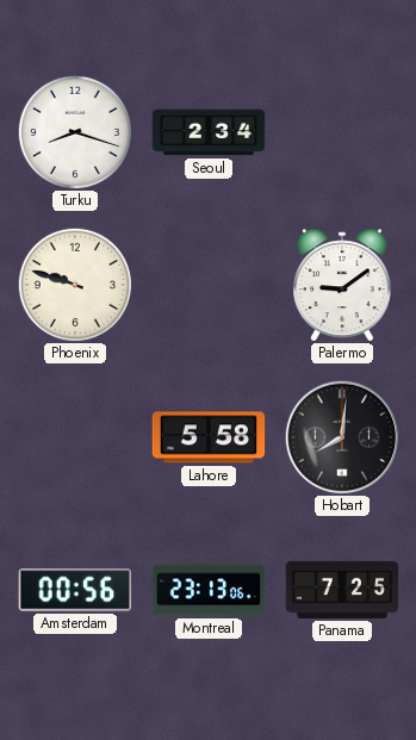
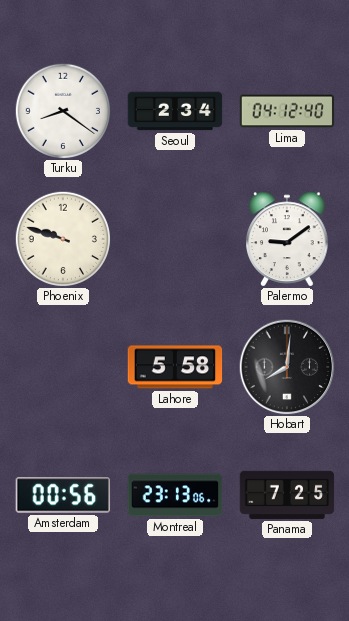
Turku: 8:18 -> 8:21
Lima: none -> 04:12
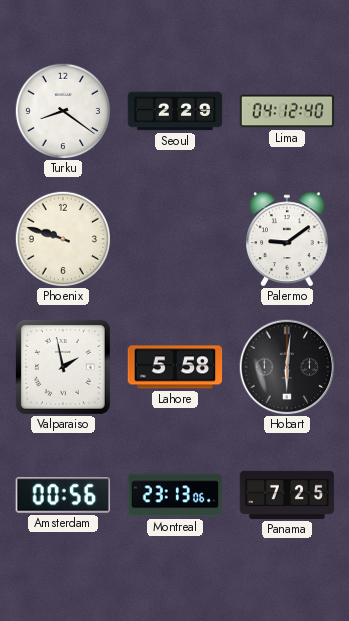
Seoul: 2:34 -> 2:29
Valparaiso: none -> 1:58
Hobart: 8:01 -> 6:01
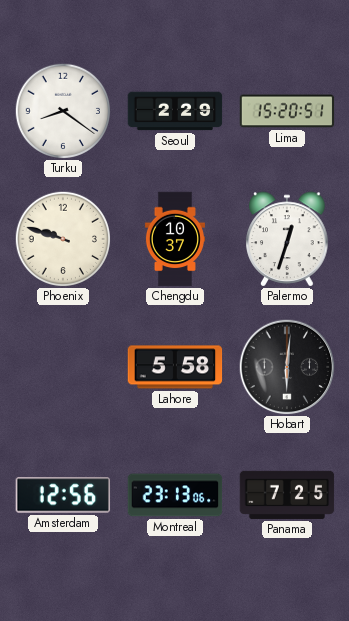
Lima: 04:12 -> 15:20
Chengdu: none -> 10:37
Palermo: 9:09 -> 12:33
Valparaiso: 1:58 -> none
Amsterdam: 00:56 -> 12:56
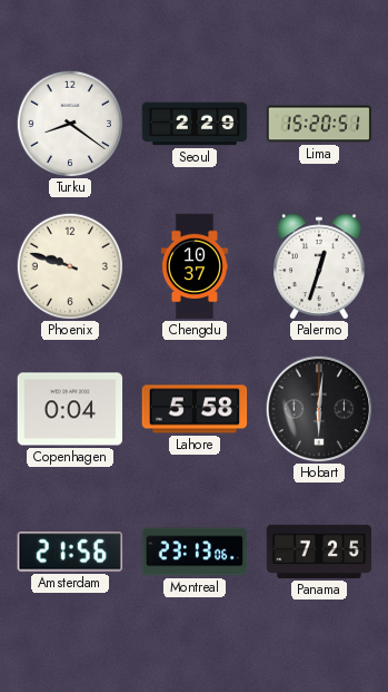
Copenhagen: none -> 0:04
Amsterdam: 12:56 -> 21:56
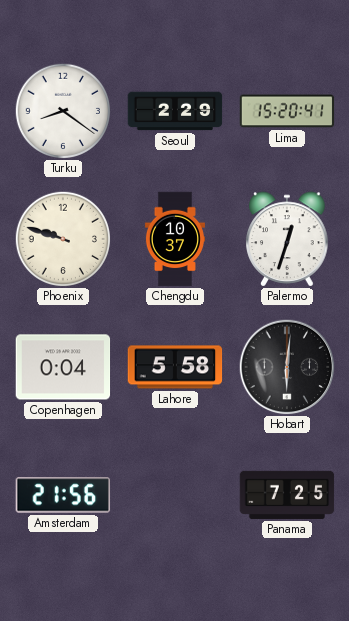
Lima: 15:20:51 -> 15:20:41
Montreal: 23:13 -> none
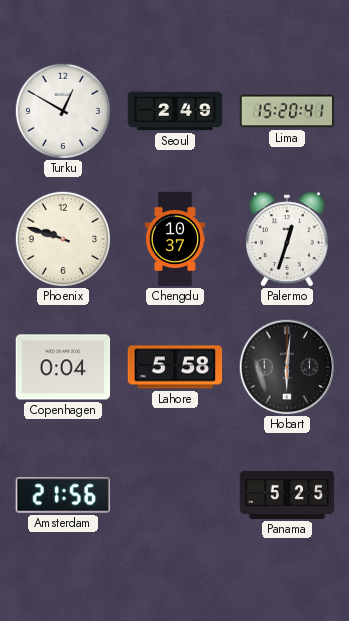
Turku: 8:21 -> 12:50
Seoul: 2:29 -> 2:49
Panama: 7:25 -> 5:25
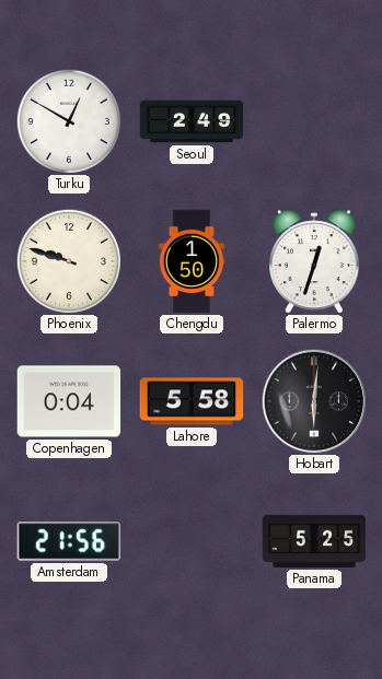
Lima: 15:20 -> none
Chengdu: 10:37 -> 1:50
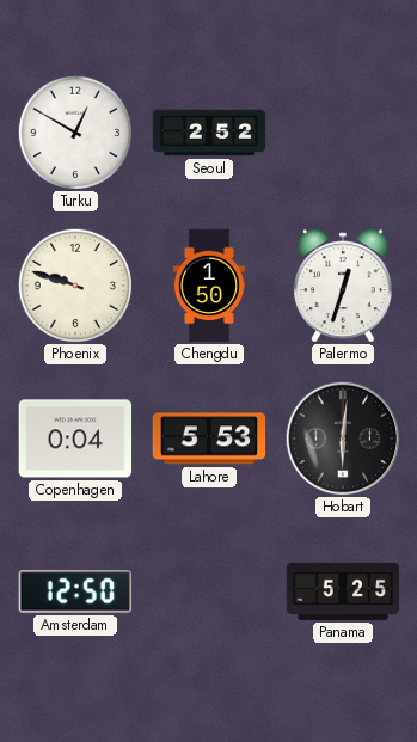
Seoul: 2:49 -> 2:52
Lahore: 5:58 -> 5:53
Amsterdam: 21:56 -> 12:50
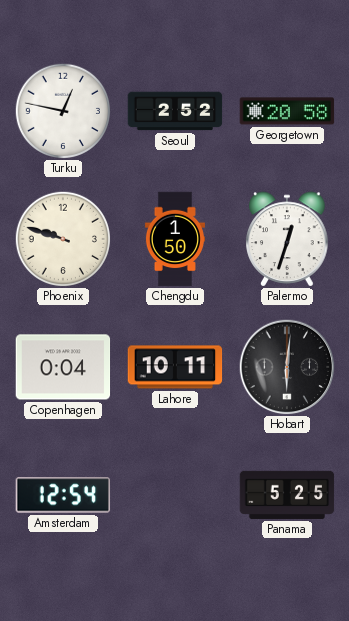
Turku: 12:50 -> 12:47
Georgetown: none -> 20:58
Lahore: 5:53 -> 10:11
Amsterdam: 12:50 -> 12:54
